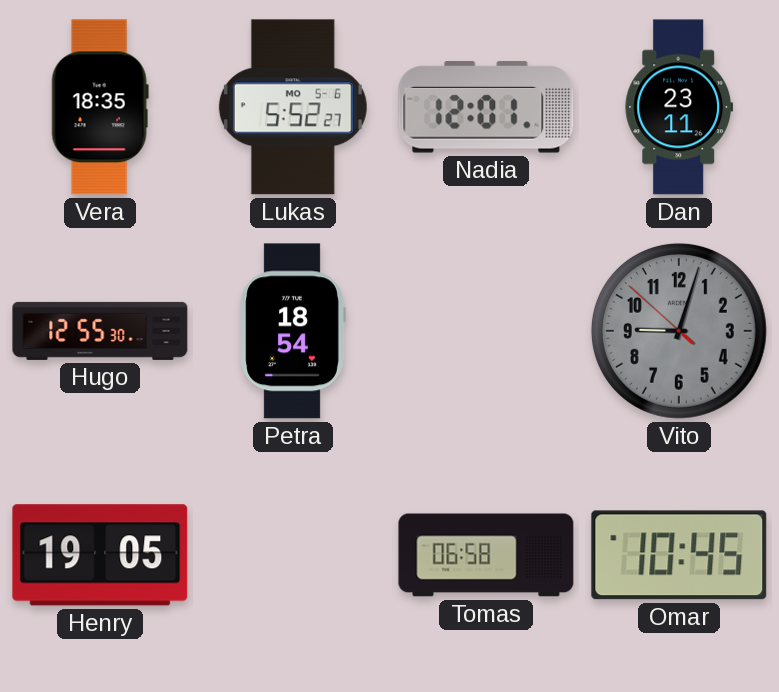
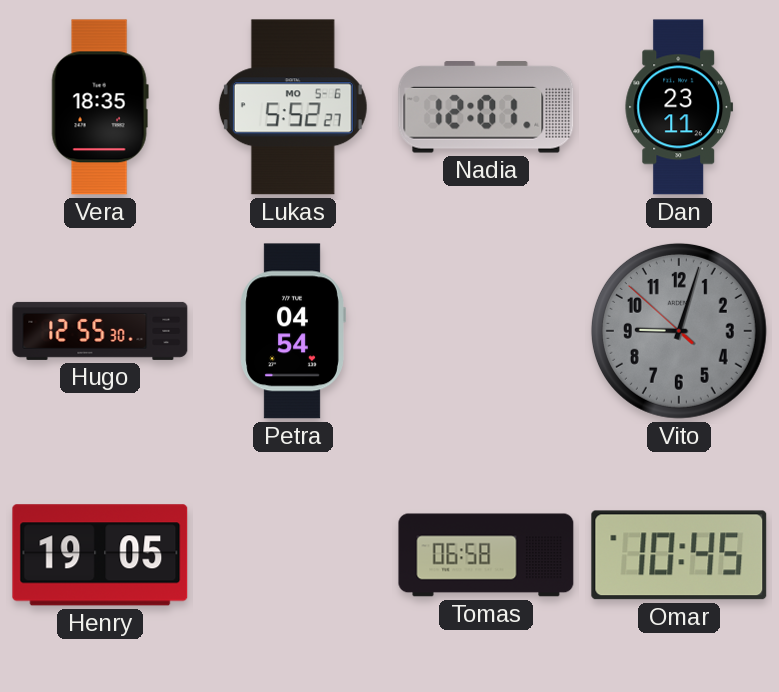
Petra: 18:54 -> 04:54
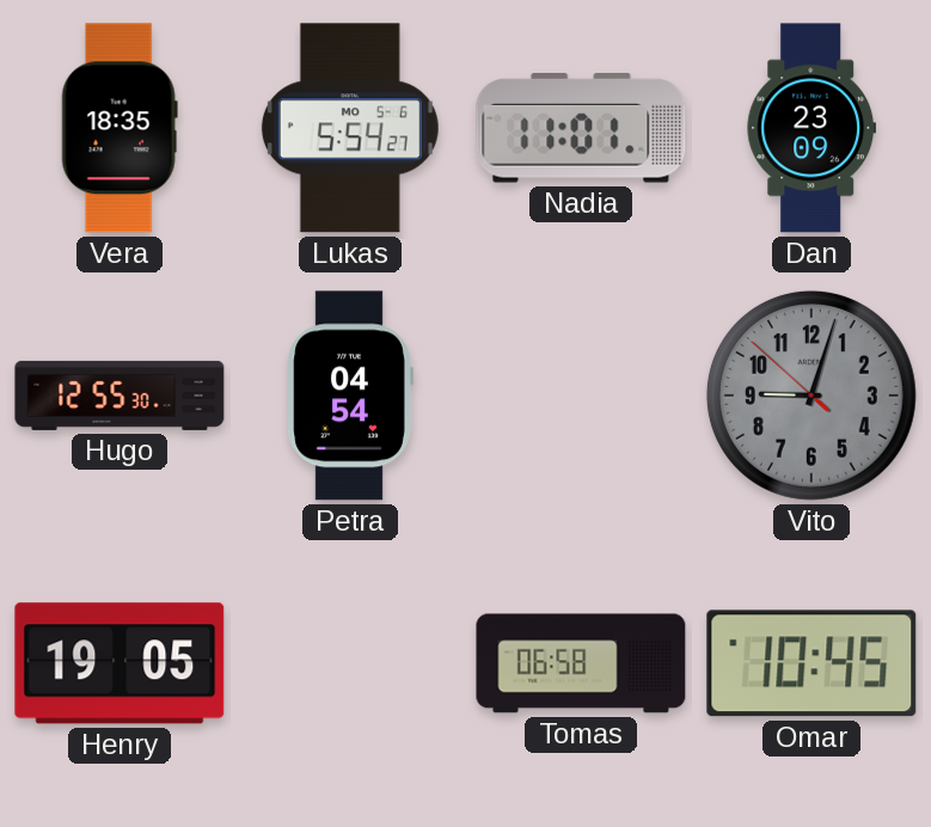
Lukas: 5:52 -> 5:54
Nadia: 12:01 -> 11:01
Dan: 23:11 -> 23:09
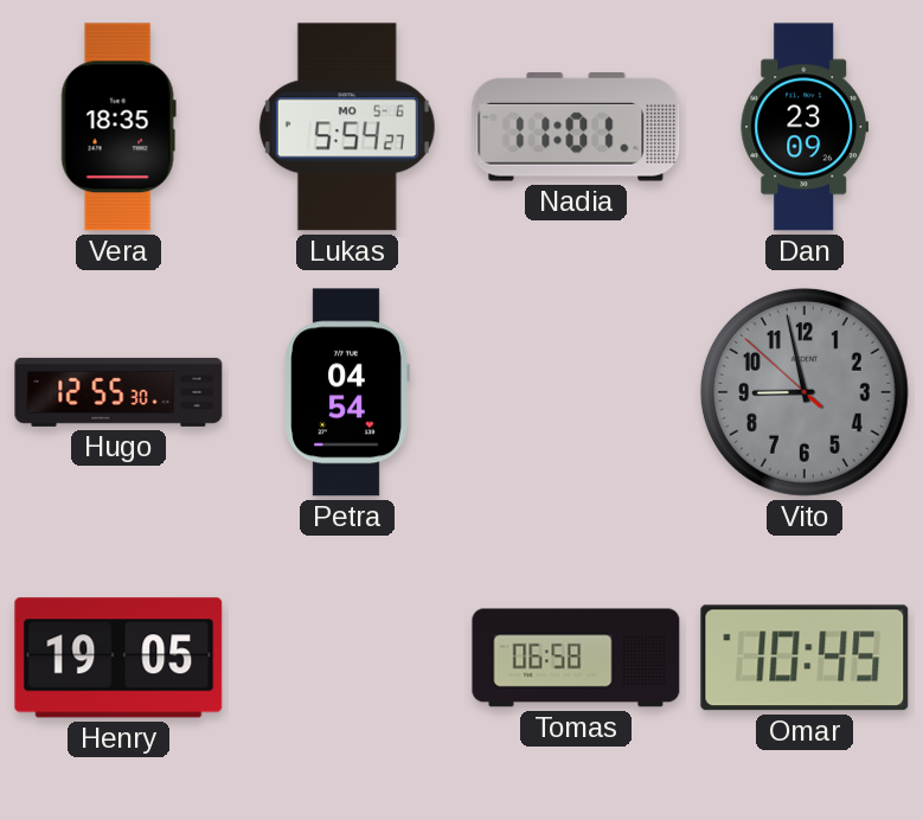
Vito: 9:02 -> 8:57
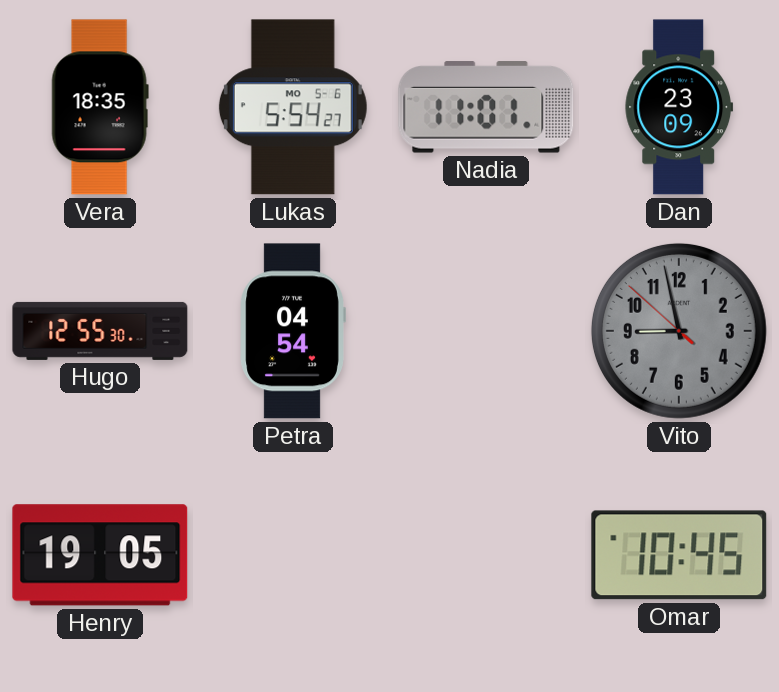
Tomas: 06:58 -> none
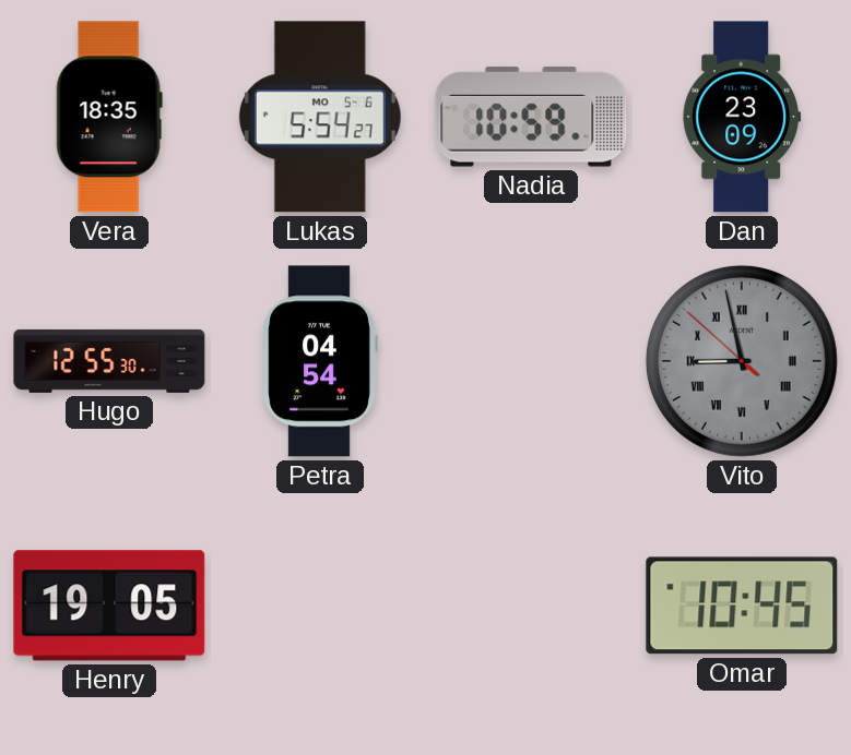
Nadia: 11:01 -> 10:59
Vito numerals: Arabic -> Roman
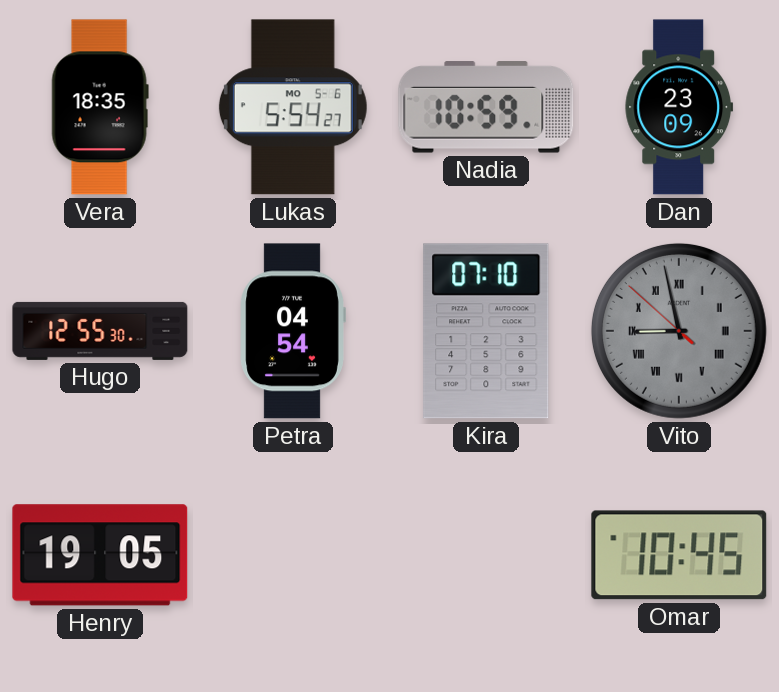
Kira: none -> 07:10
